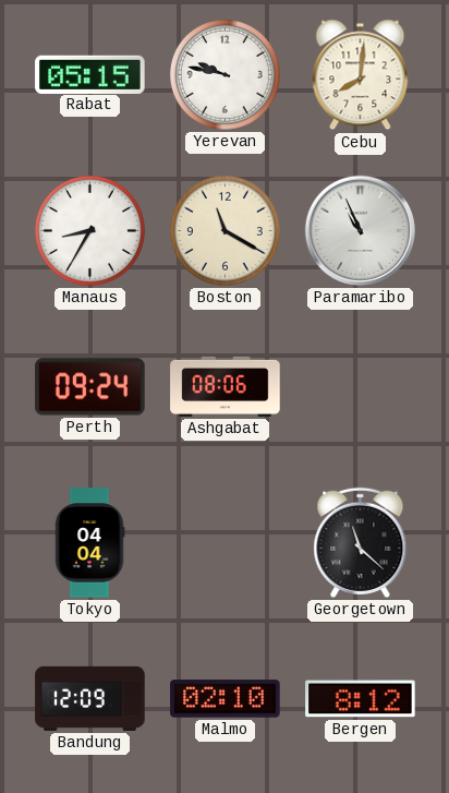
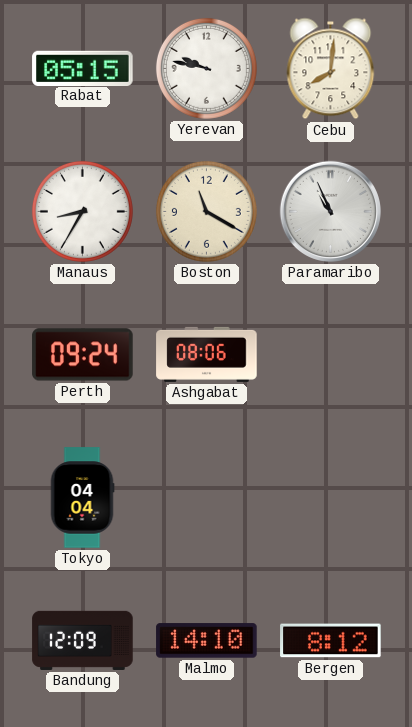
Georgetown: 11:22 -> none
Malmo: 02:10 -> 14:10
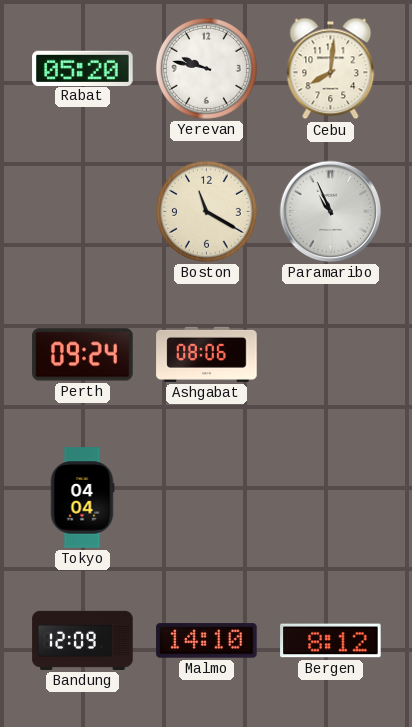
Rabat: 05:15 -> 05:20
Manaus: 8:35 -> none
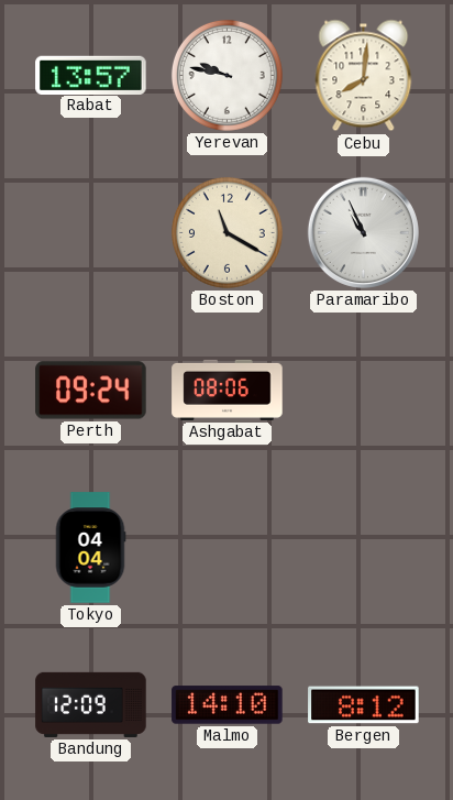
Rabat: 05:20 -> 13:57
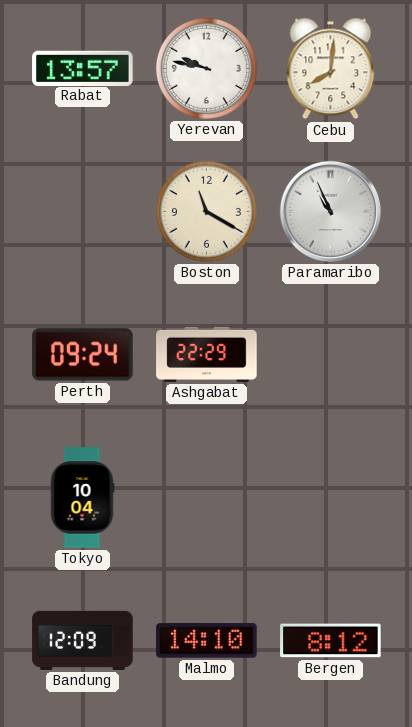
Ashgabat: 08:06 -> 22:29
Tokyo: 04:04 -> 10:04
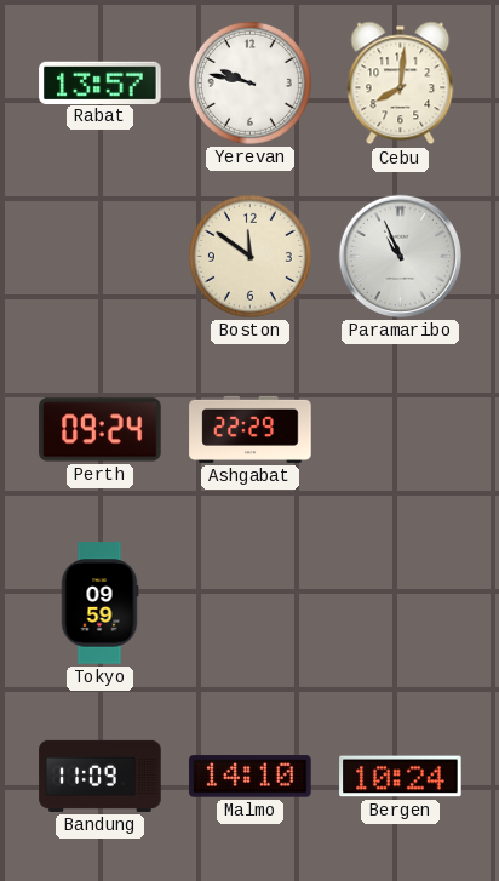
Boston: 11:20 -> 11:51
Tokyo: 10:04 -> 09:59
Bandung: 12:09 -> 11:09
Bergen: 8:12 -> 10:24
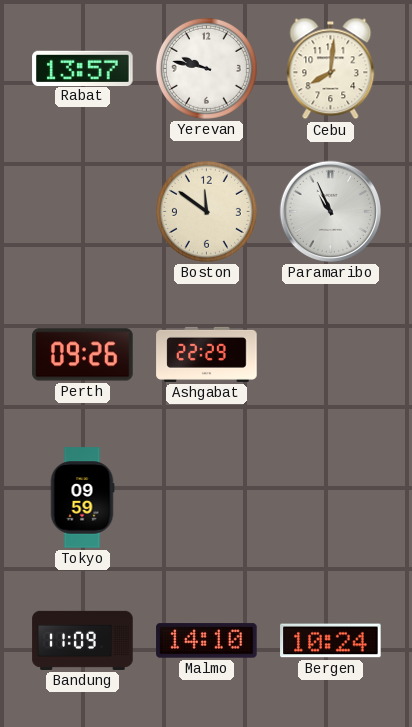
Perth: 09:24 -> 09:26
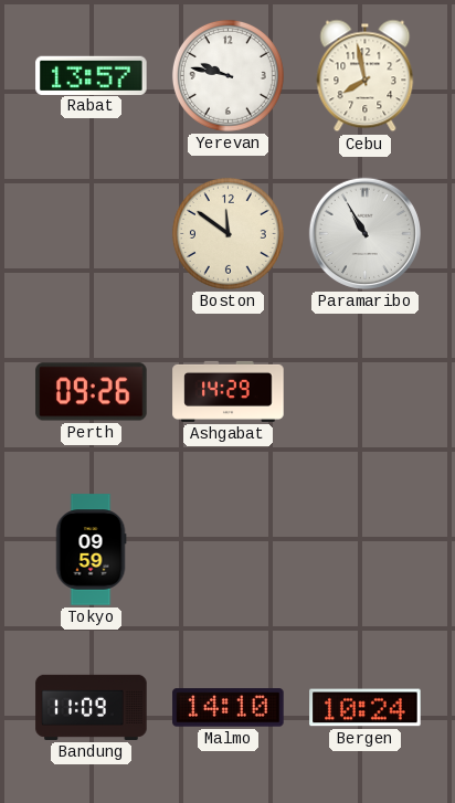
Cebu: 8:01 -> 7:58
Paramaribo: 10:56 -> 10:55
Ashgabat: 22:29 -> 14:29
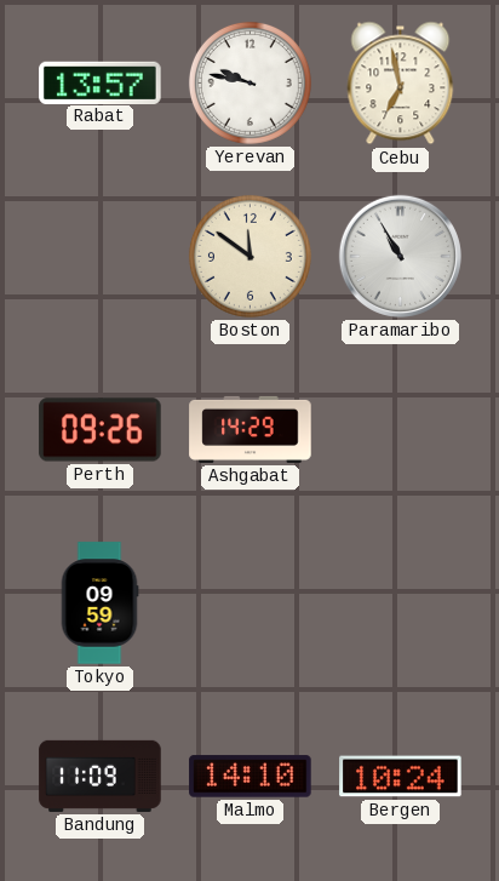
Cebu: 7:58 -> 6:58
